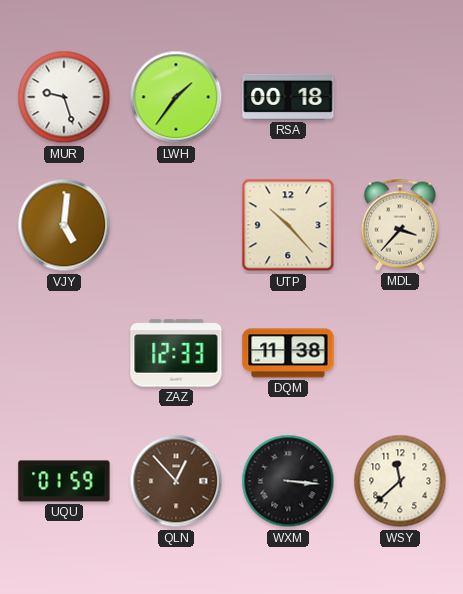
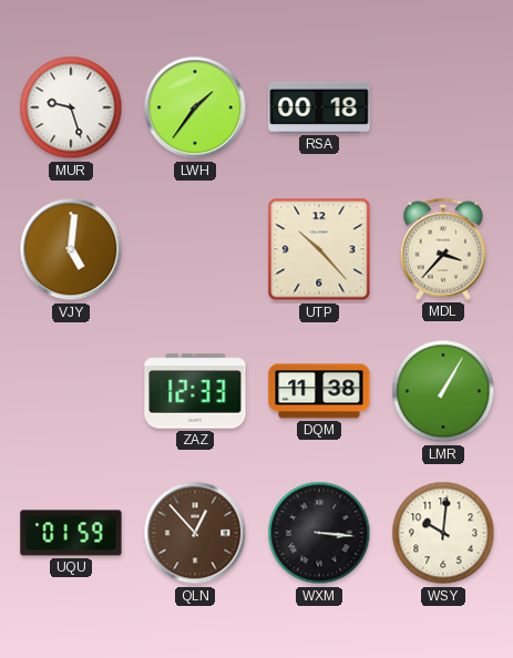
LMR: none -> 1:05
WSY: 11:38 -> 10:01
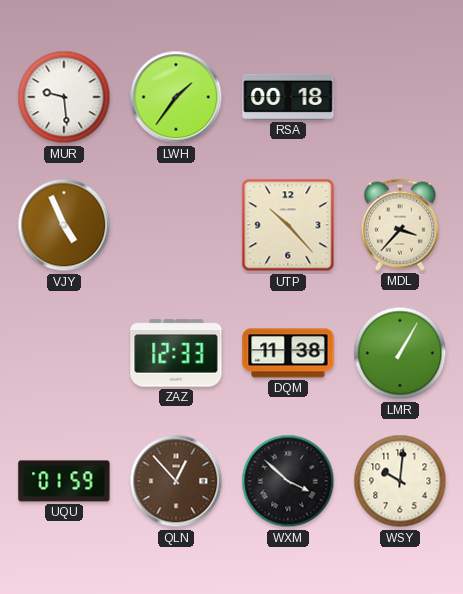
MUR: 9:27 -> 9:29
VJY: 5:01 -> 4:56
WXM: 3:16 -> 3:52
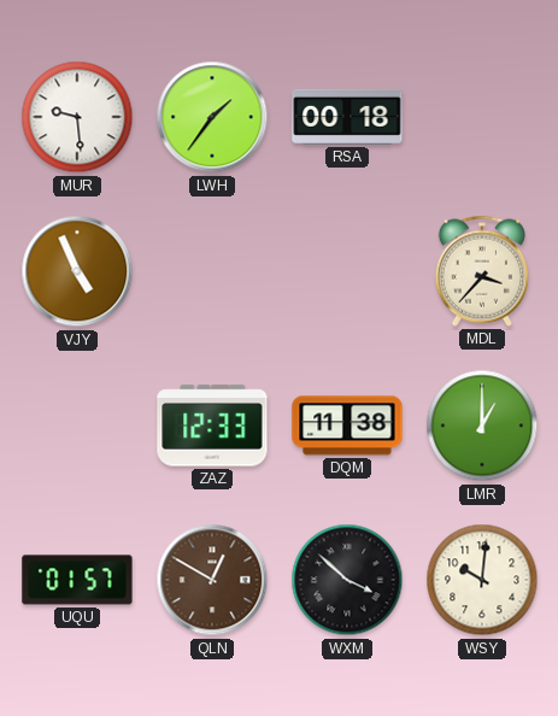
UTP: 10:23 -> none
LMR: 1:05 -> 1:00
UQU: 01:59 -> 01:57
QLN: 12:53 -> 12:50
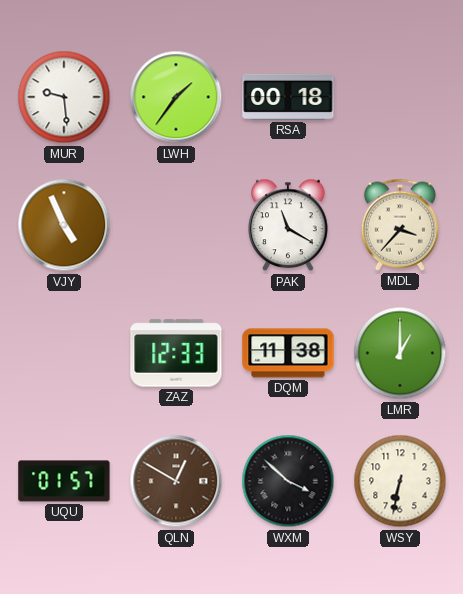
PAK: none -> 11:20
WSY: 10:01 -> 6:32
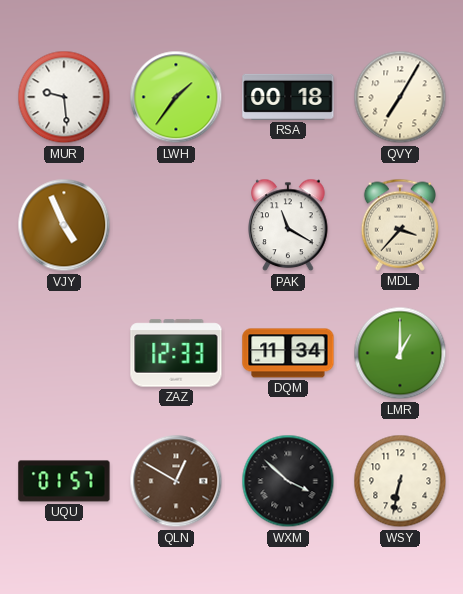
QVY: none -> 7:05
DQM: 11:38 -> 11:34
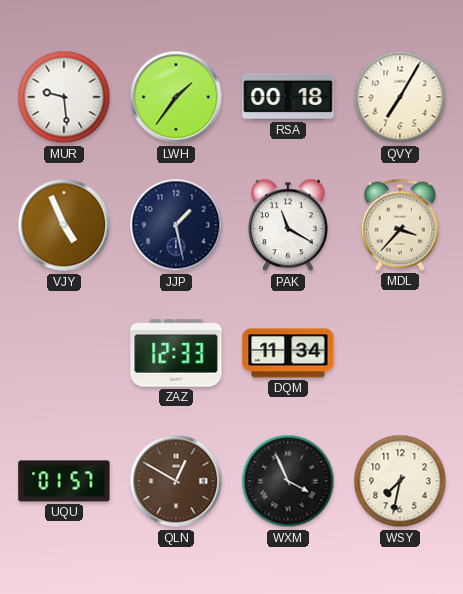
JJP: none -> 1:28
LMR: 1:00 -> none
WXM: 3:52 -> 3:56
WSY: 6:32 -> 7:32
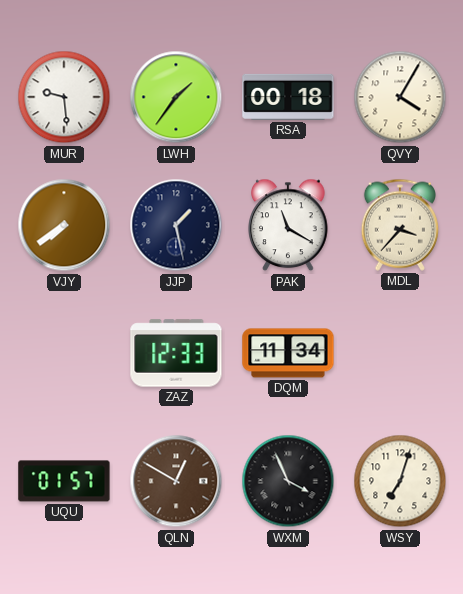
QVY: 7:05 -> 4:05
VJY: 4:56 -> 7:39
WSY: 7:32 -> 7:03
